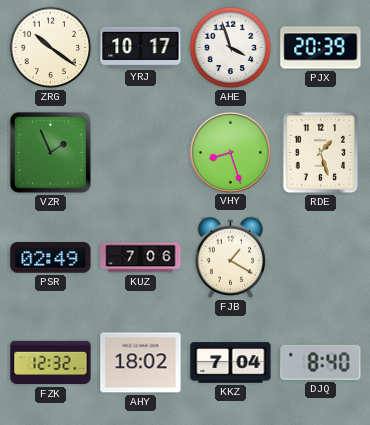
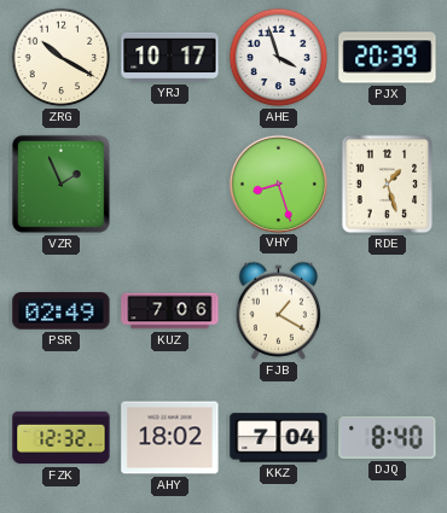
ZRG: 10:21 -> 10:20
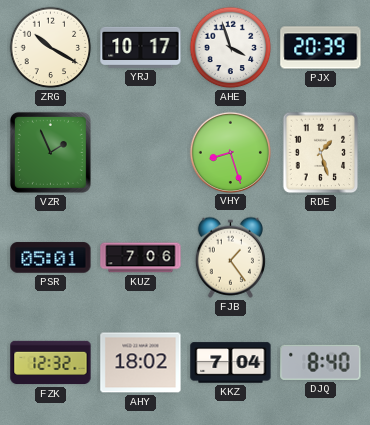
PSR: 02:49 -> 05:01
FJB: 1:20 -> 1:24
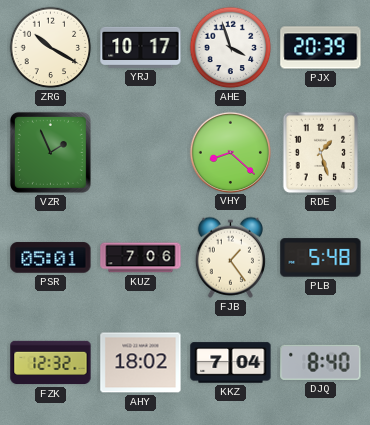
VHY: 8:27 -> 8:22
PLB: none -> 5:48
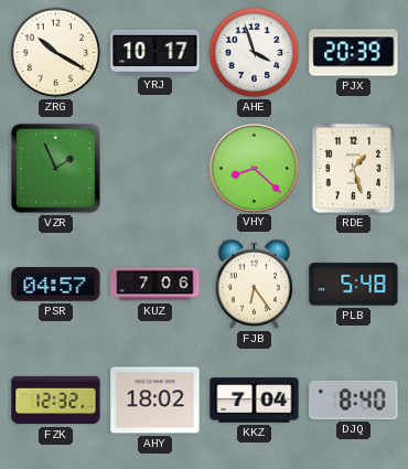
PSR: 05:01 -> 04:57
FJB: 1:24 -> 6:24
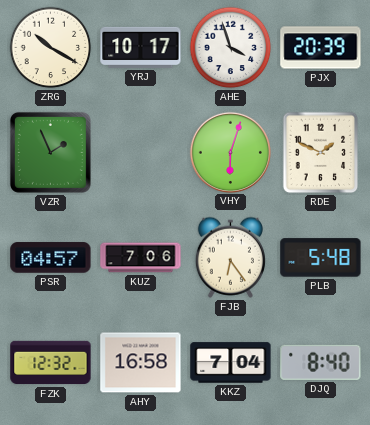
VHY: 8:22 -> 6:03
RDE: 1:27 -> 1:49
AHY: 18:02 -> 16:58
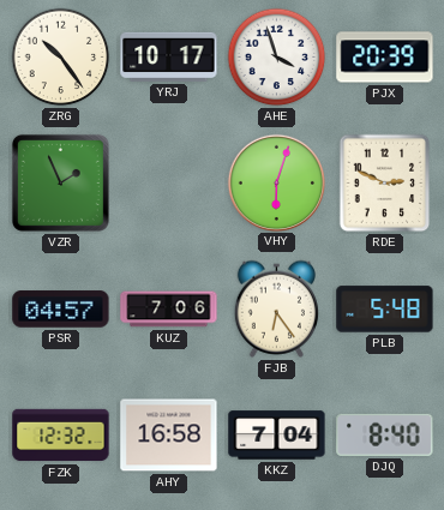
ZRG: 10:20 -> 10:24
RDE: 1:49 -> 2:49
